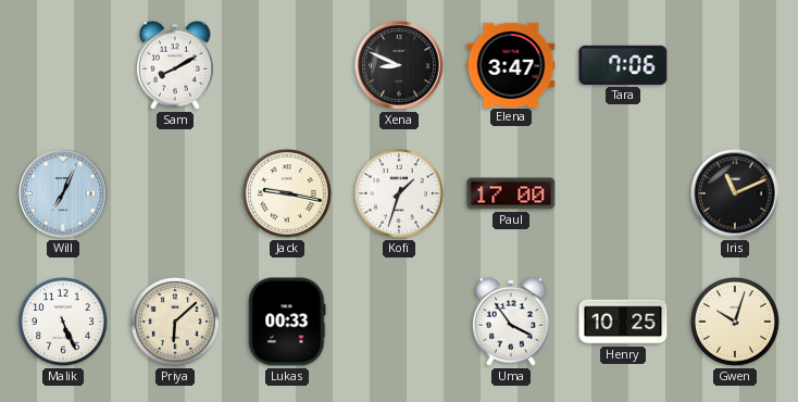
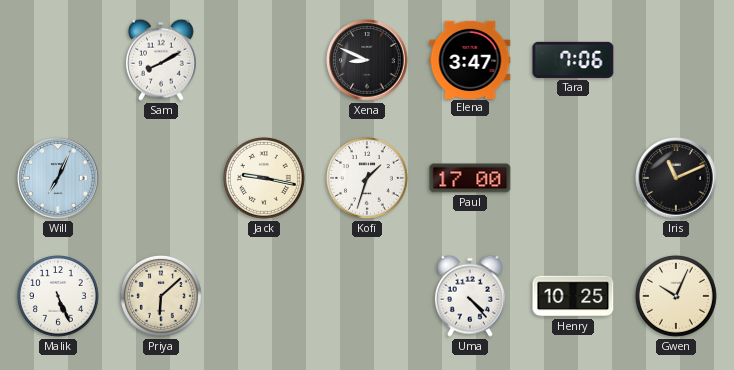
Lukas: 00:33 -> none
Uma: 3:54 -> 4:23
Gwen: 10:03 -> 10:04
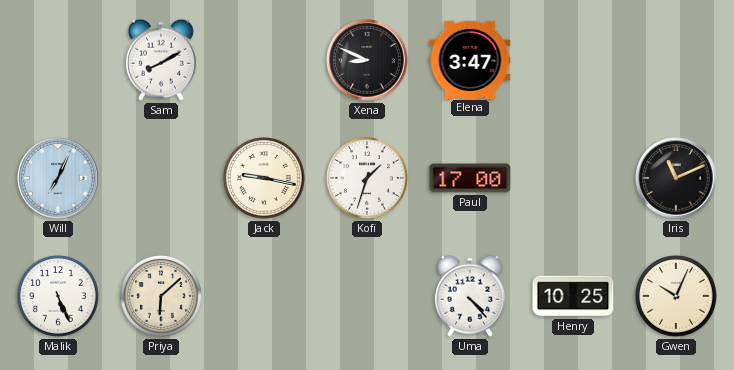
Tara: 7:06 -> none
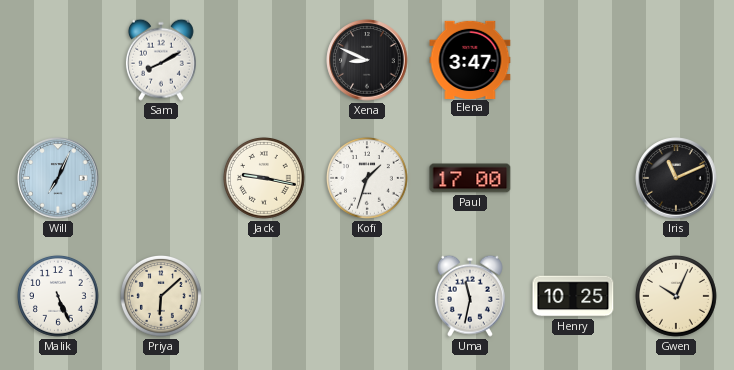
Uma: 4:23 -> 11:32
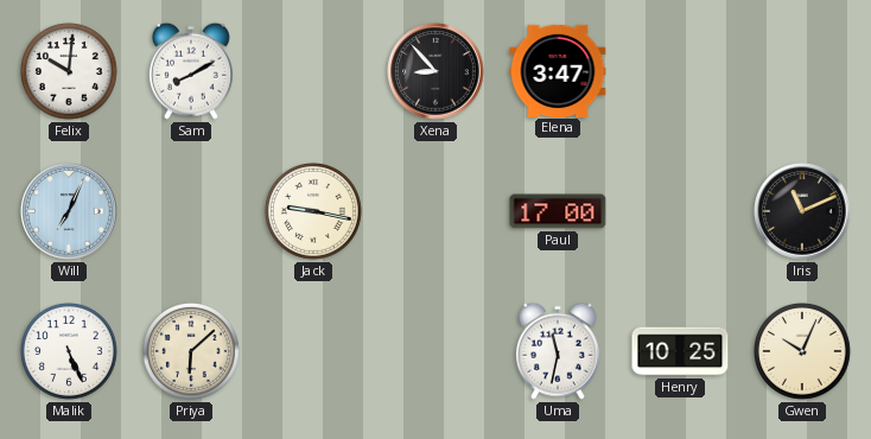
Felix: none -> 10:01
Xena: 8:49 -> 8:53
Kofi: 1:33 -> none
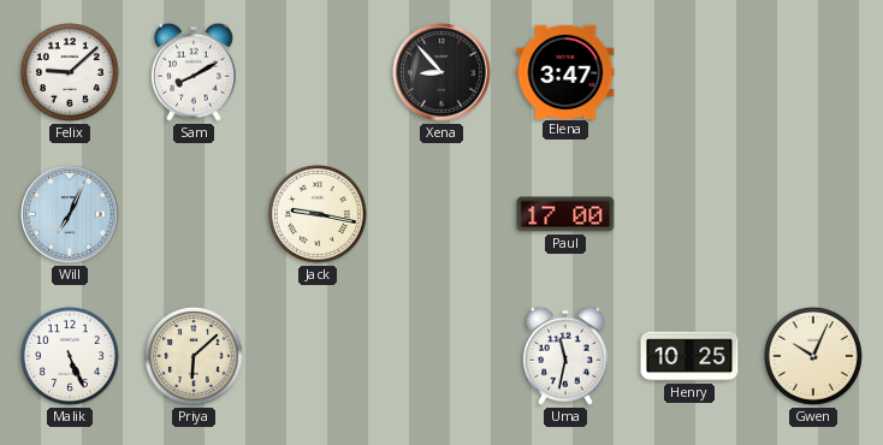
Felix: 10:01 -> 9:08
Iris: 11:11 -> none
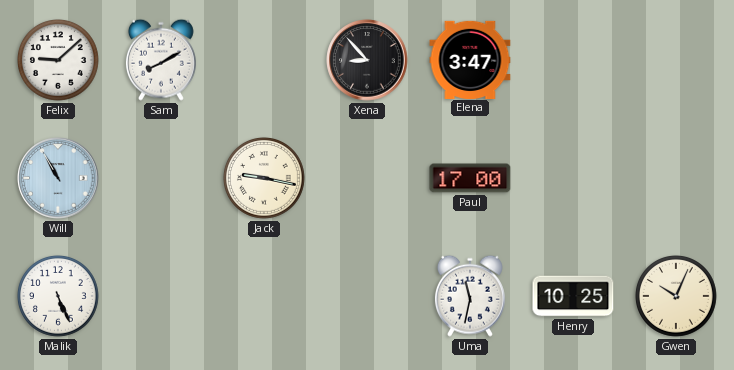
Will: 7:04 -> 10:55
Priya: 6:08 -> none
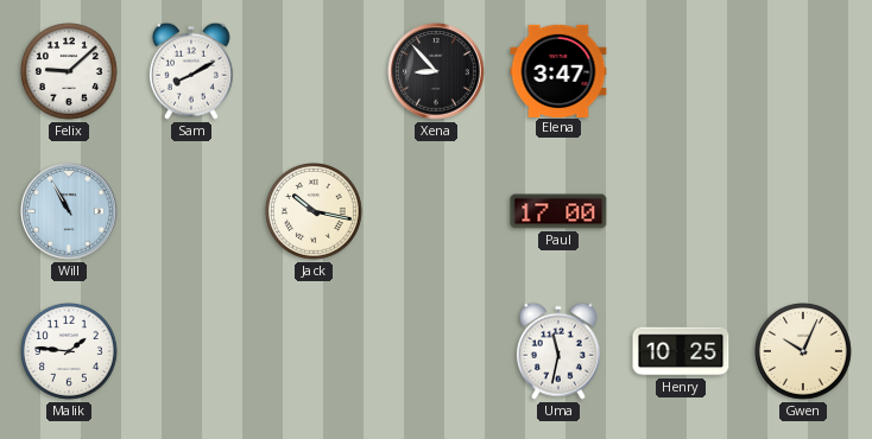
Jack: 9:17 -> 10:17
Malik: 5:26 -> 1:46
